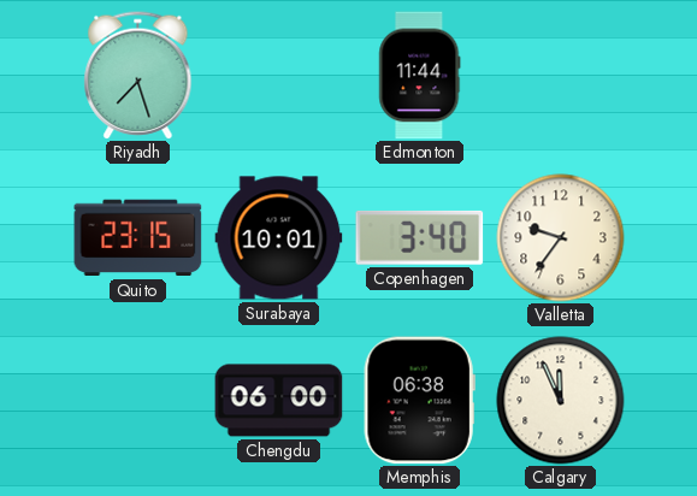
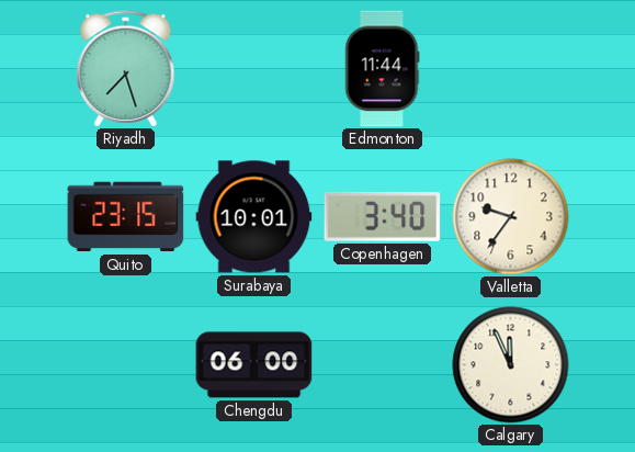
Memphis: 06:38 -> none
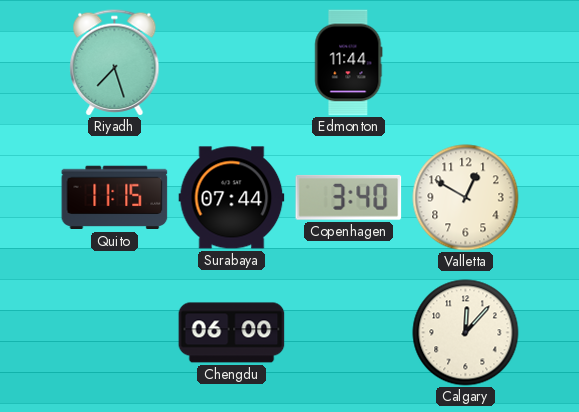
Quito: 23:15 -> 11:15
Surabaya: 10:01 -> 07:44
Valletta: 9:36 -> 12:50
Calgary: 11:56 -> 12:07
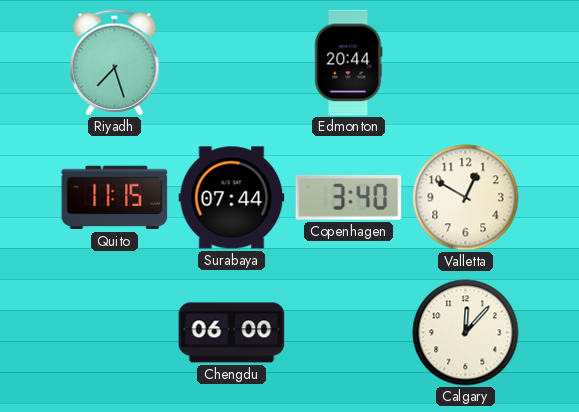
Edmonton: 11:44 -> 20:44
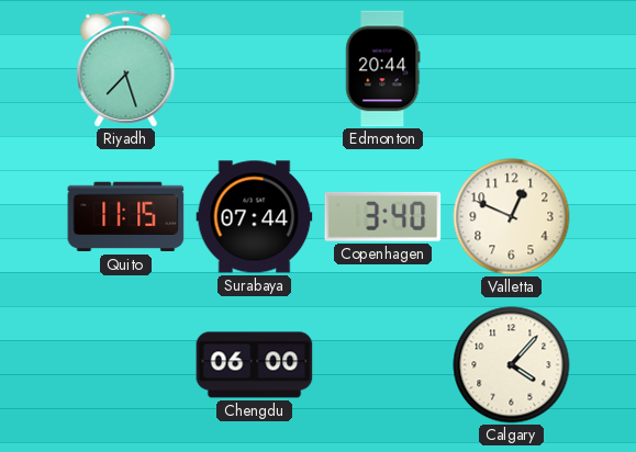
Valletta: 12:50 -> 12:49
Calgary: 12:07 -> 4:07
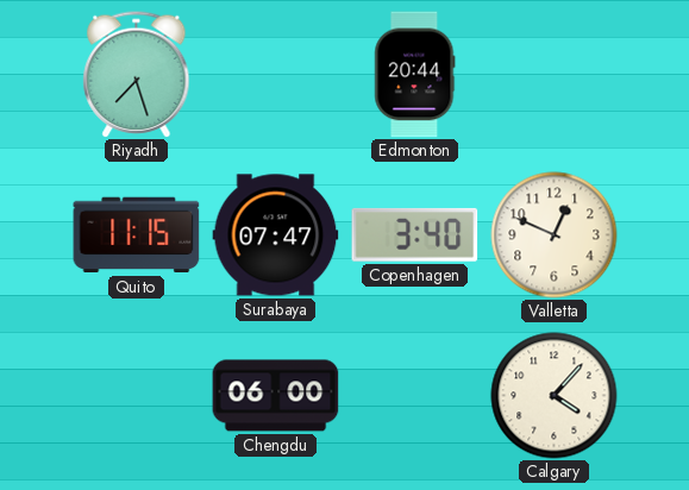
Surabaya: 07:44 -> 07:47
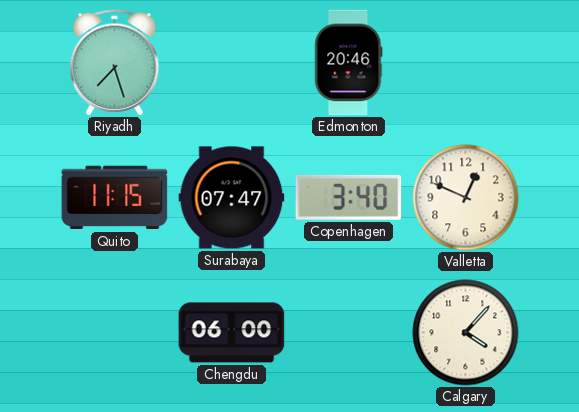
Edmonton: 20:44 -> 20:46
